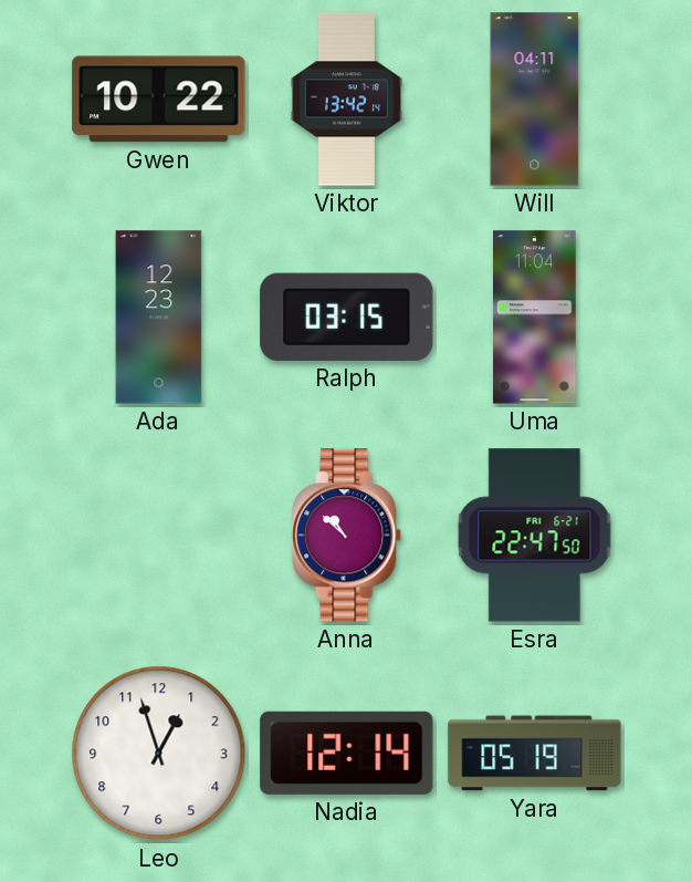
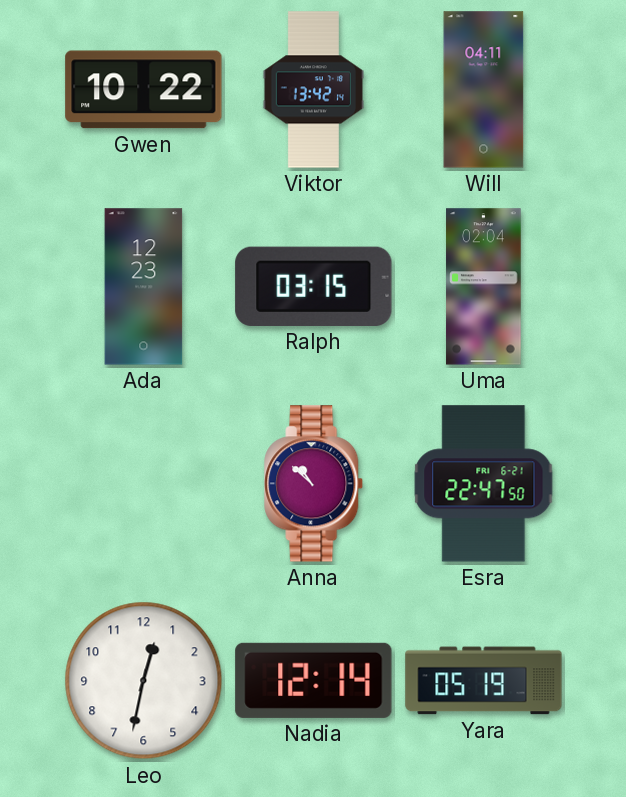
Uma: 11:04 -> 02:04
Leo: 12:57 -> 12:32
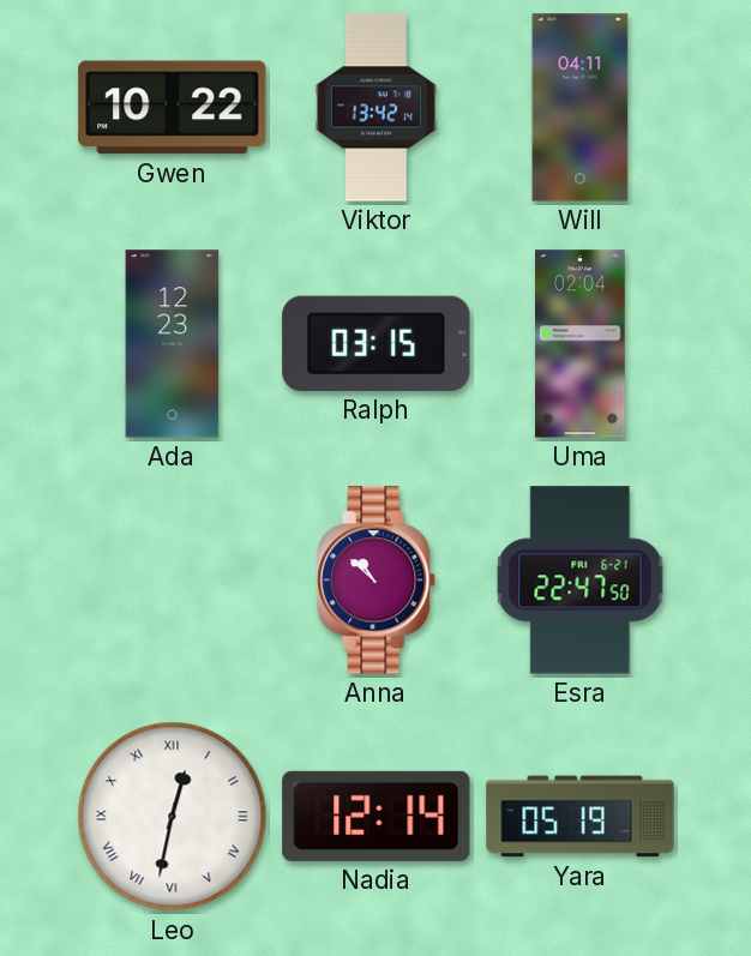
Leo numerals: Arabic -> Roman
